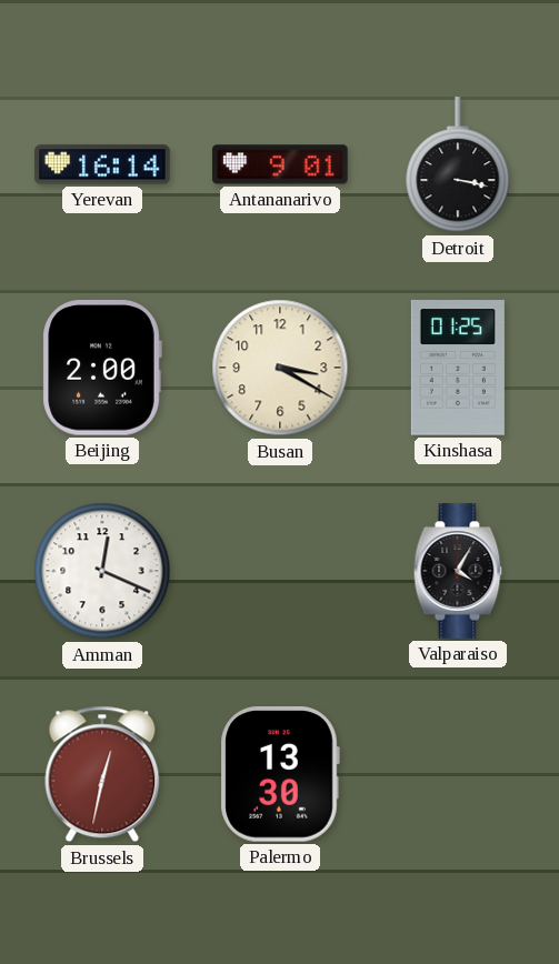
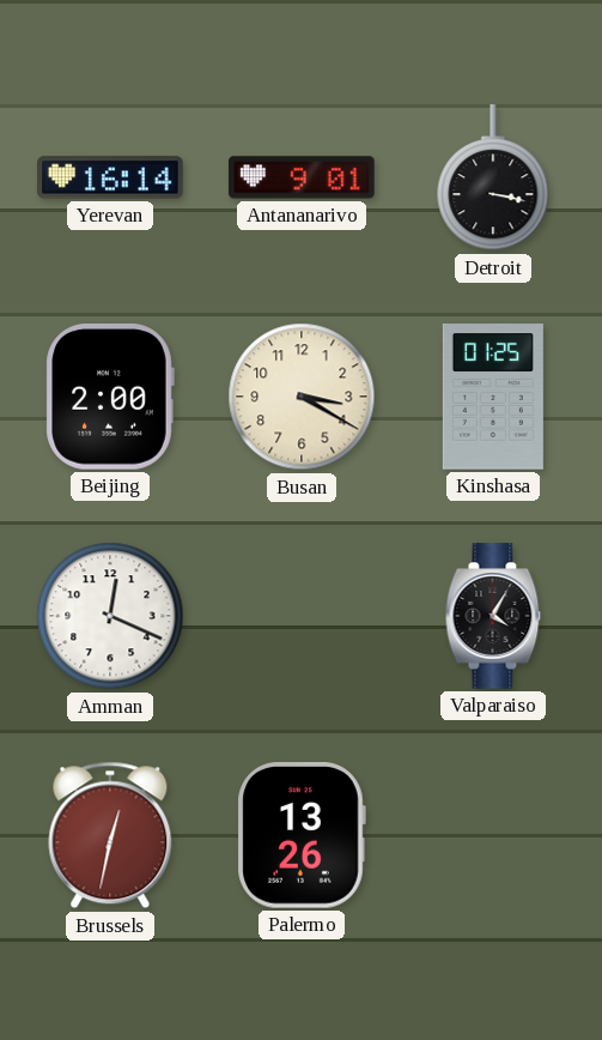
Palermo: 13:30 -> 13:26
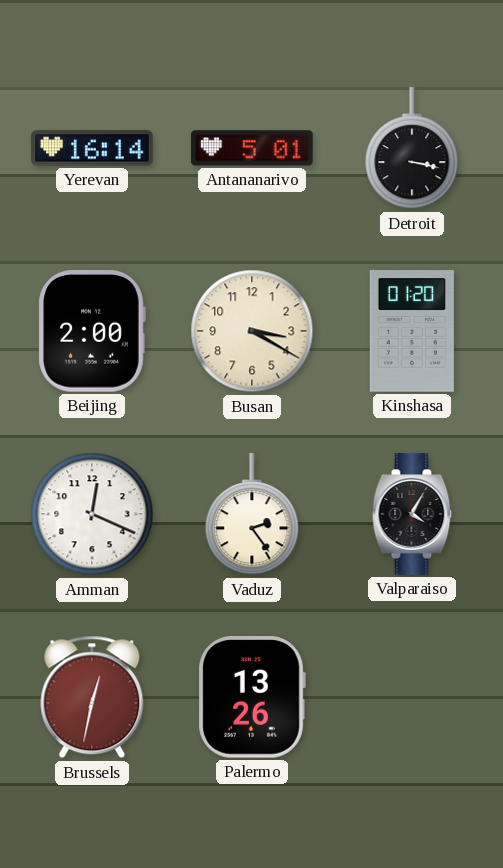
Antananarivo: 9:01 -> 5:01
Kinshasa: 01:25 -> 01:20
Vaduz: none -> 2:24
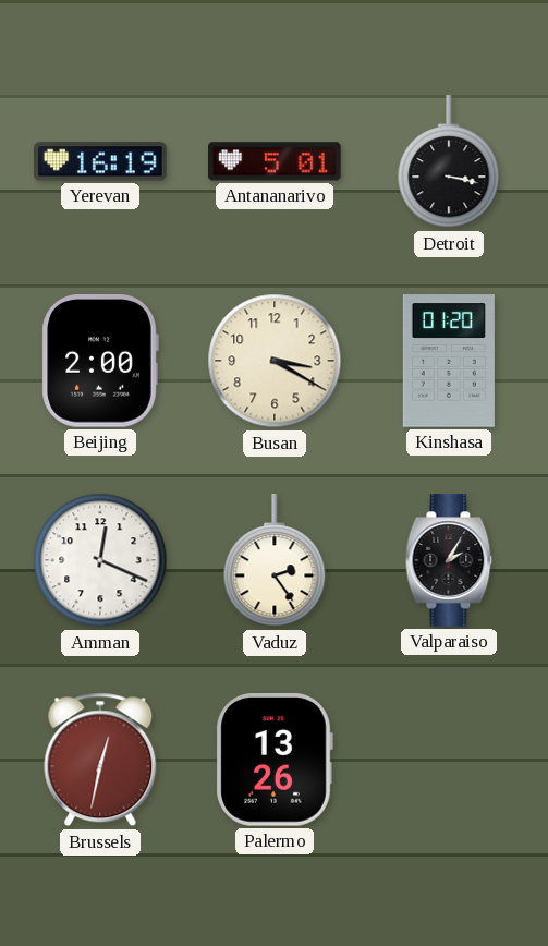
Yerevan: 16:14 -> 16:19
Valparaiso: 4:05 -> 2:05
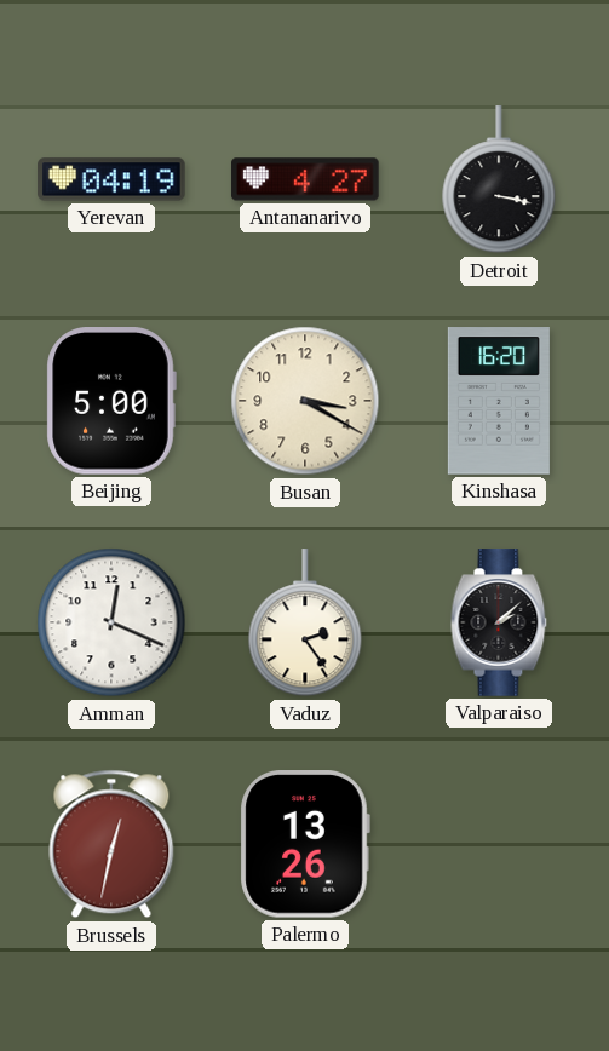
Yerevan: 16:19 -> 04:19
Antananarivo: 5:01 -> 4:27
Beijing: 2:00 -> 5:00
Kinshasa: 01:20 -> 16:20
Valparaiso: 2:05 -> 2:08
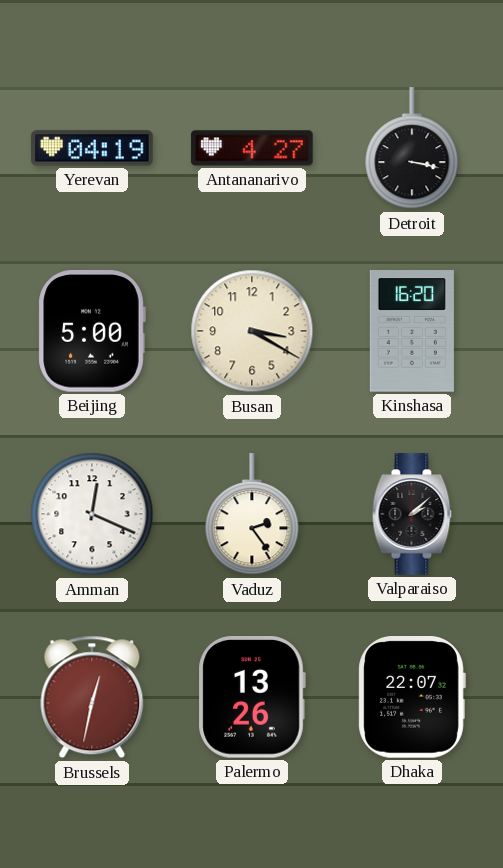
Dhaka: none -> 22:07
